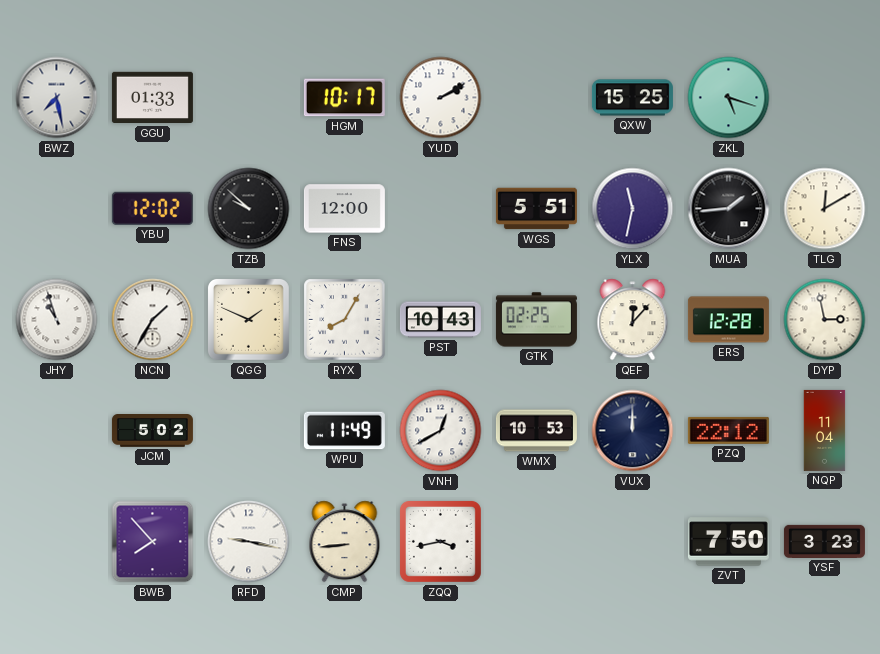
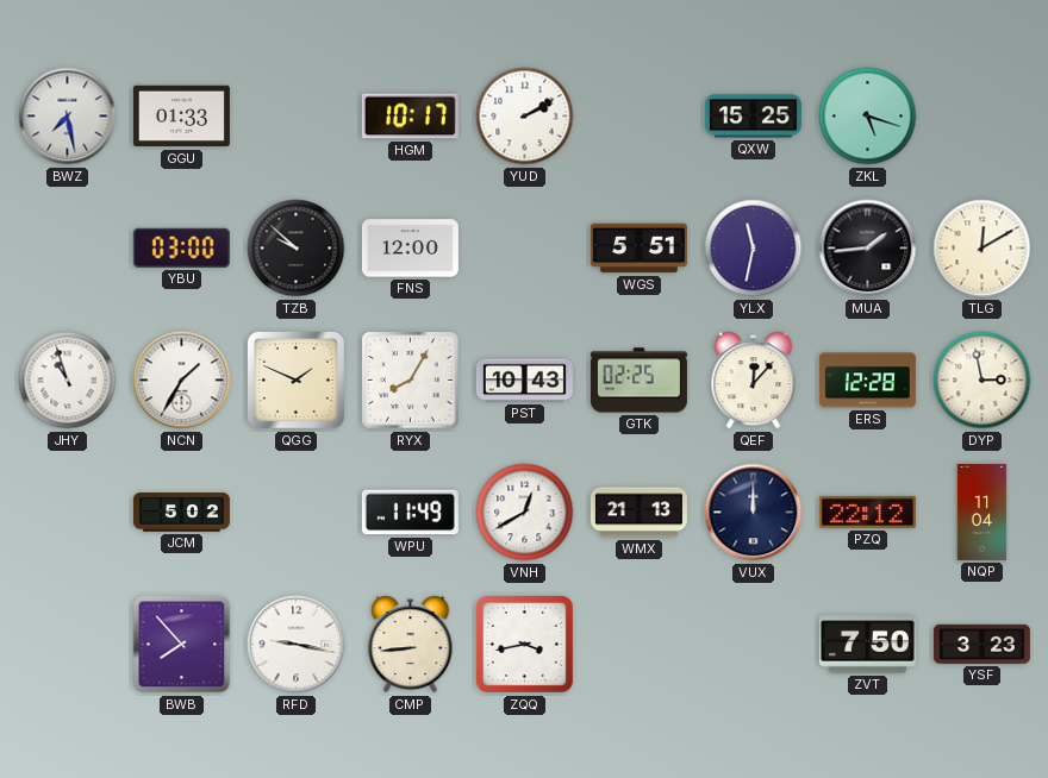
YBU: 12:02 -> 03:00
WMX: 10:53 -> 21:13
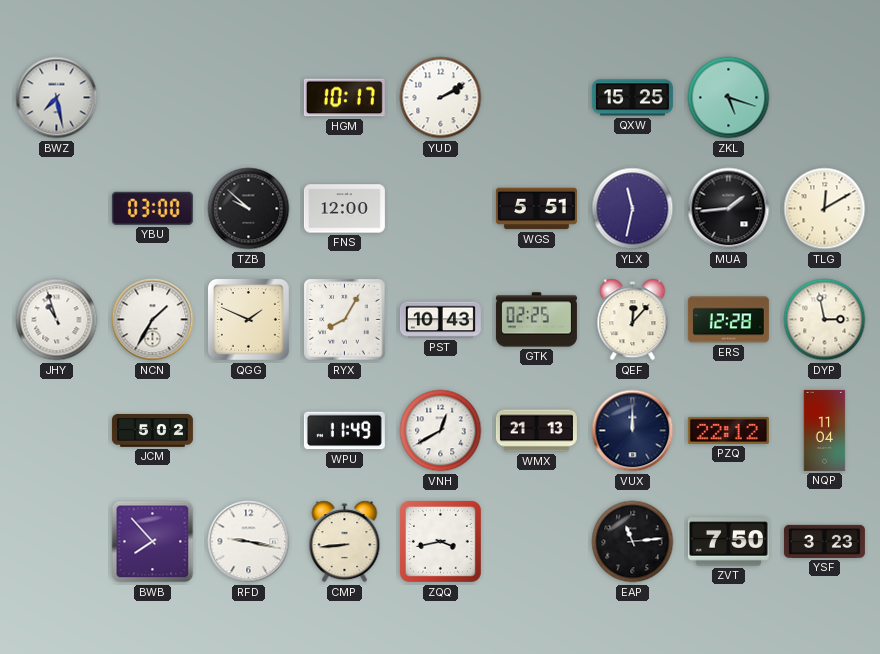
GGU: 01:33 -> none
EAP: none -> 11:14
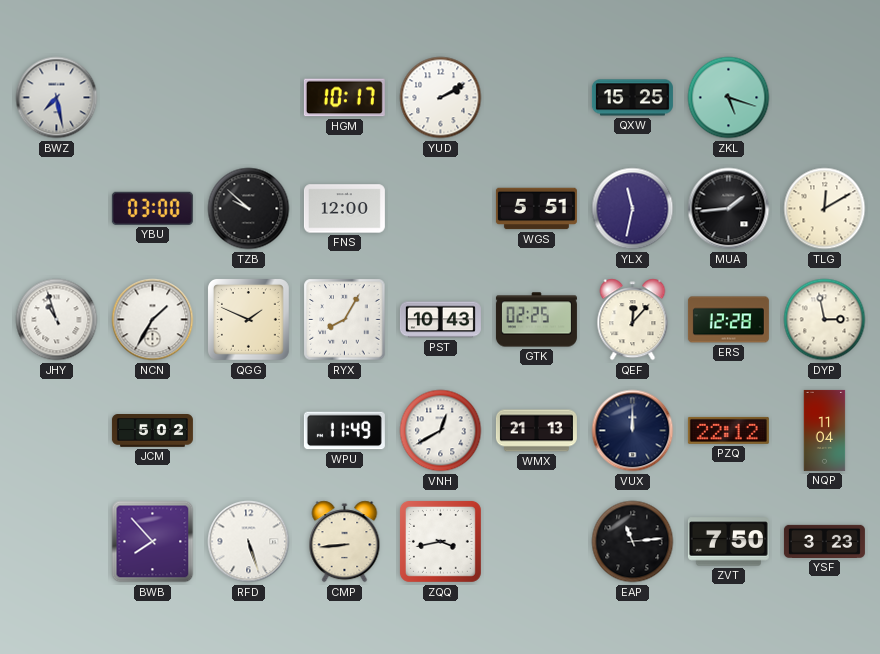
RFD: 9:17 -> 5:27
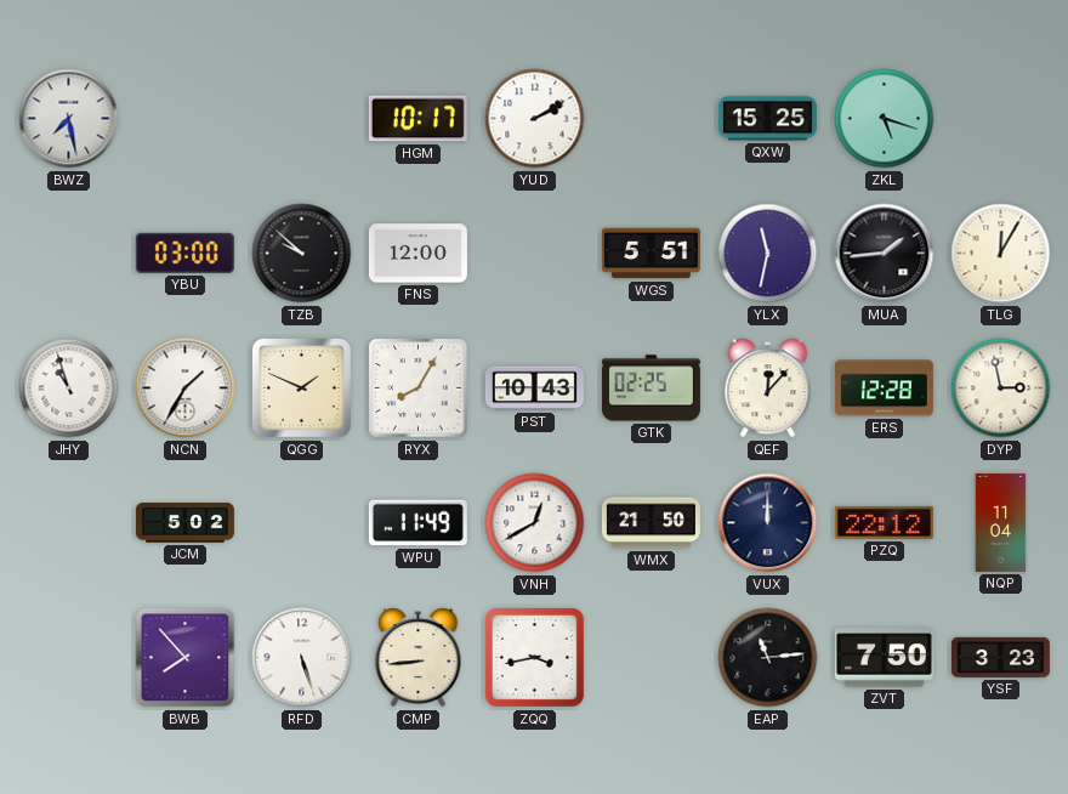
TLG: 12:10 -> 12:05
WMX: 21:13 -> 21:50
